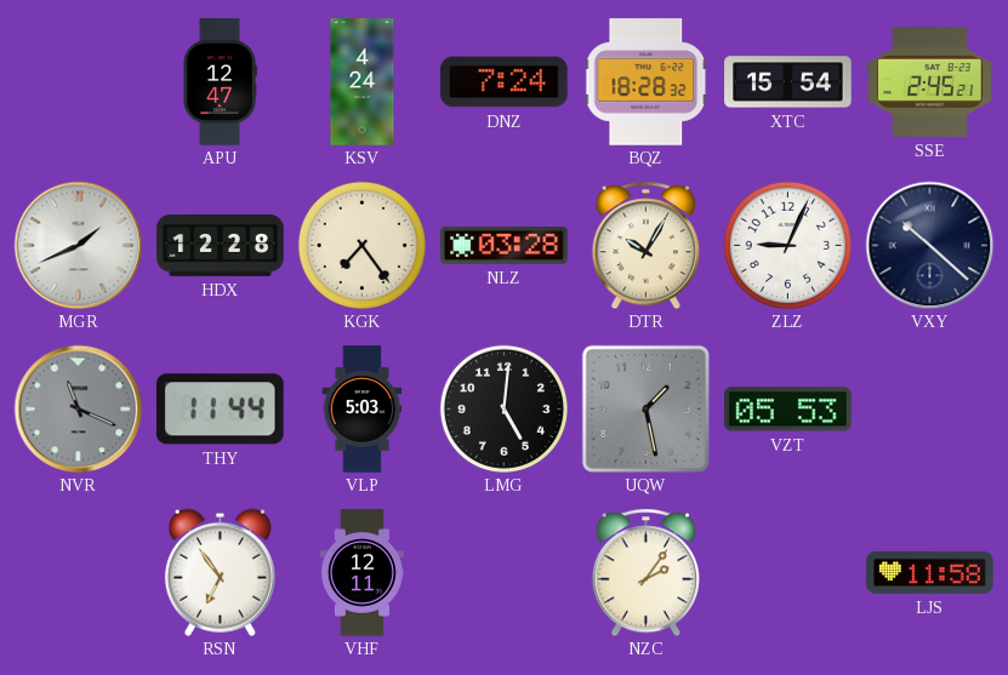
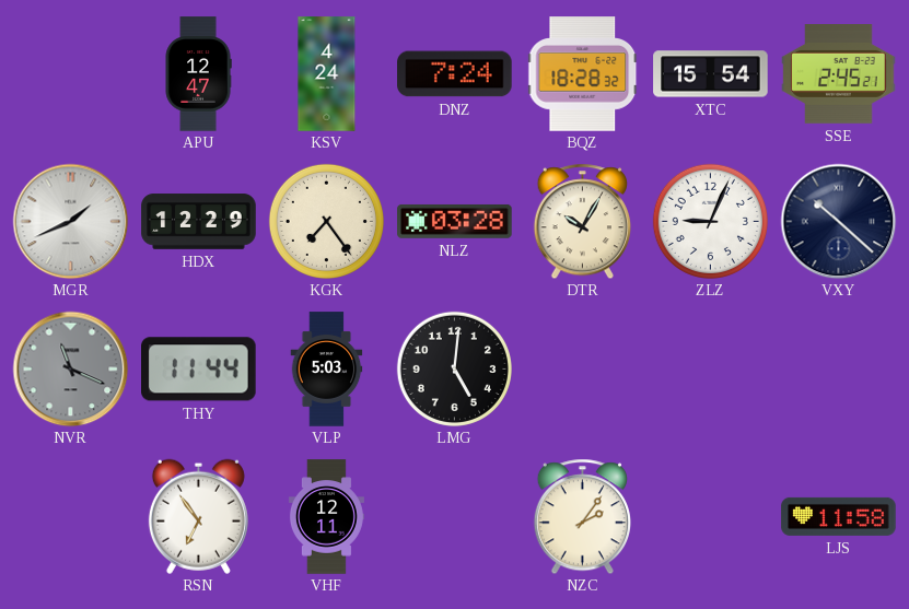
HDX: 12:28 -> 12:29
UQW: 1:28 -> none
VZT: 05:53 -> none
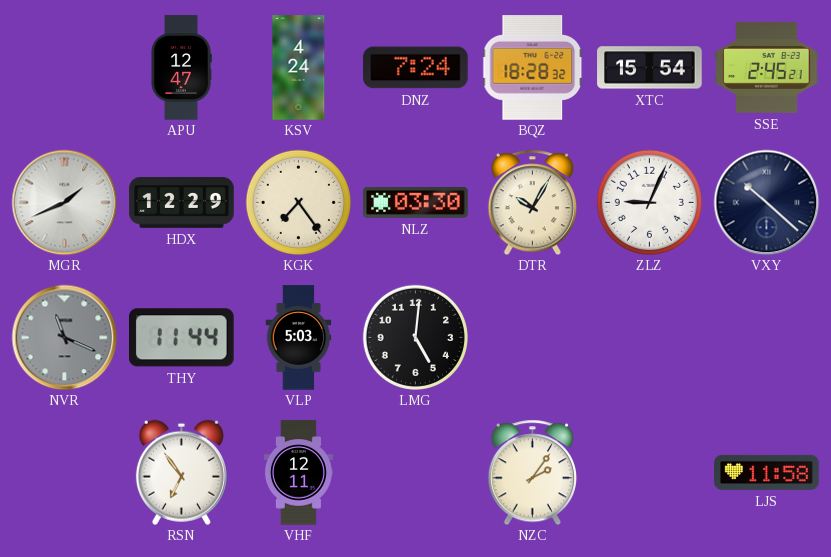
NLZ: 03:28 -> 03:30
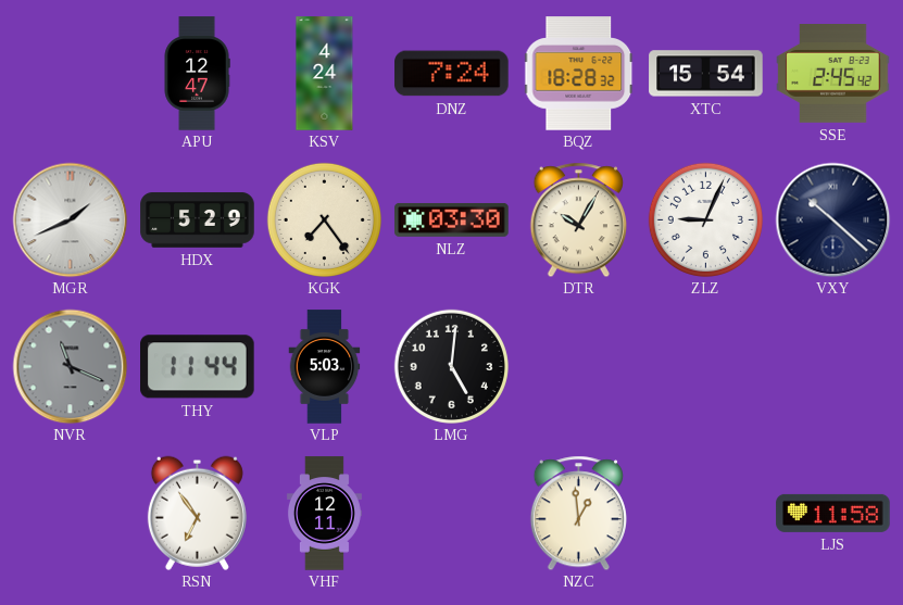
SSE: 2:45:21 -> 2:45:42
HDX: 12:29 -> 5:29
NZC: 2:06 -> 12:59
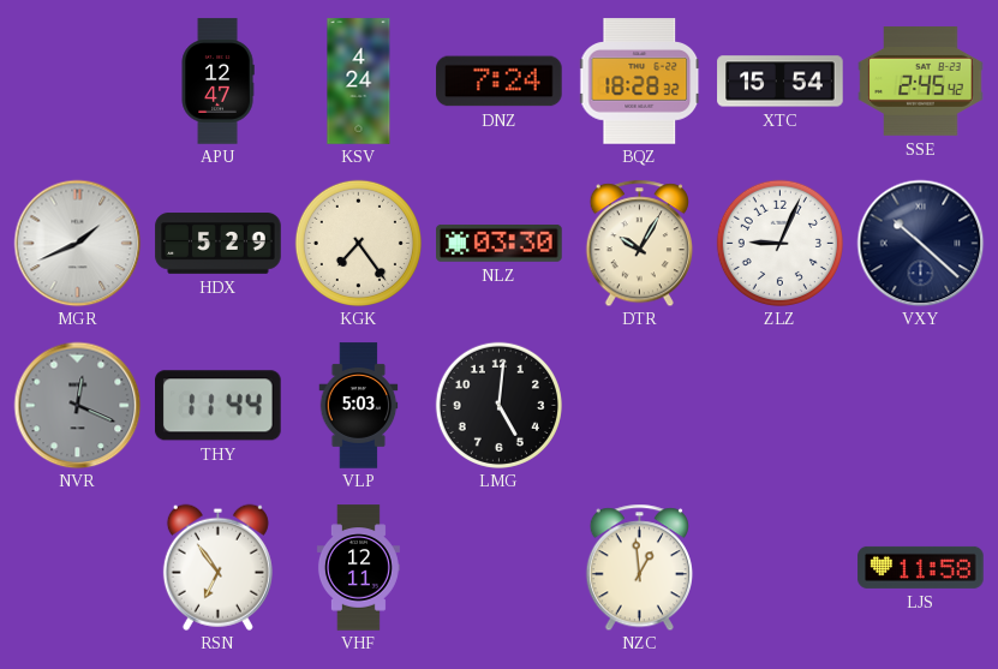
NVR: 11:19 -> 12:19
